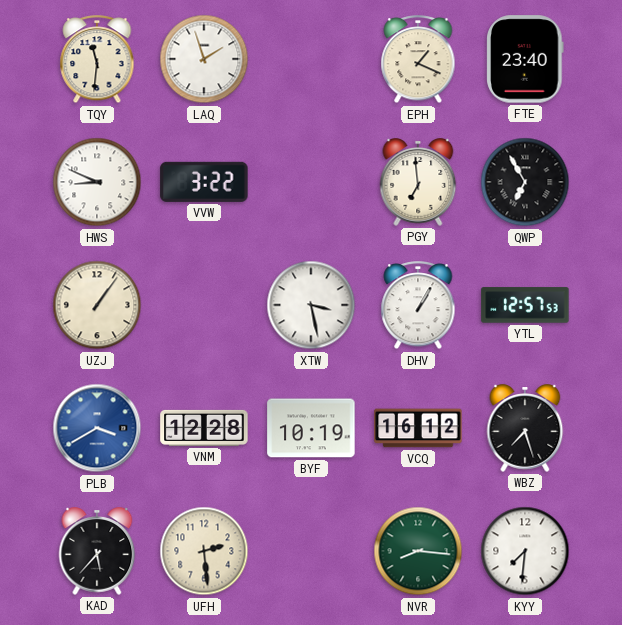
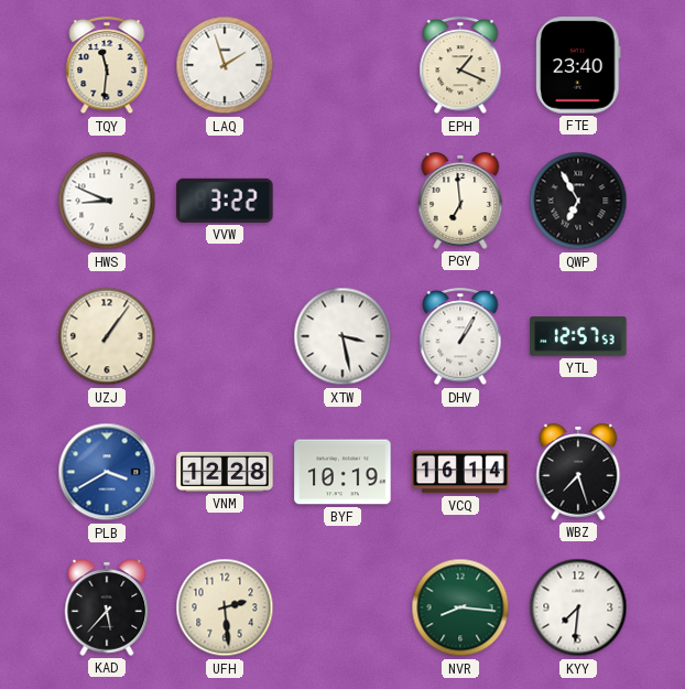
VCQ: 16:12 -> 16:14
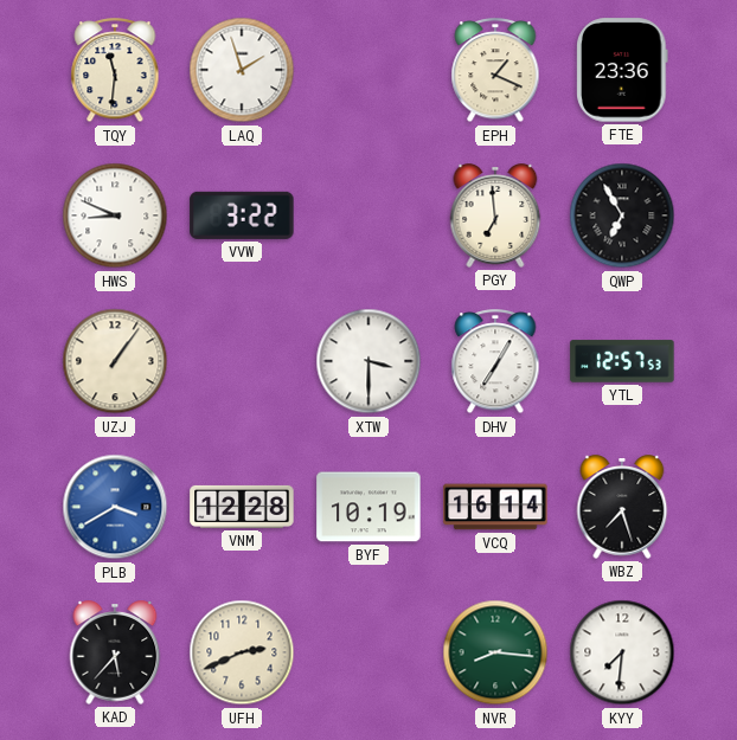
FTE: 23:40 -> 23:36
XTW: 3:28 -> 3:30
DHV: 1:05 -> 7:05
UFH: 2:29 -> 2:41
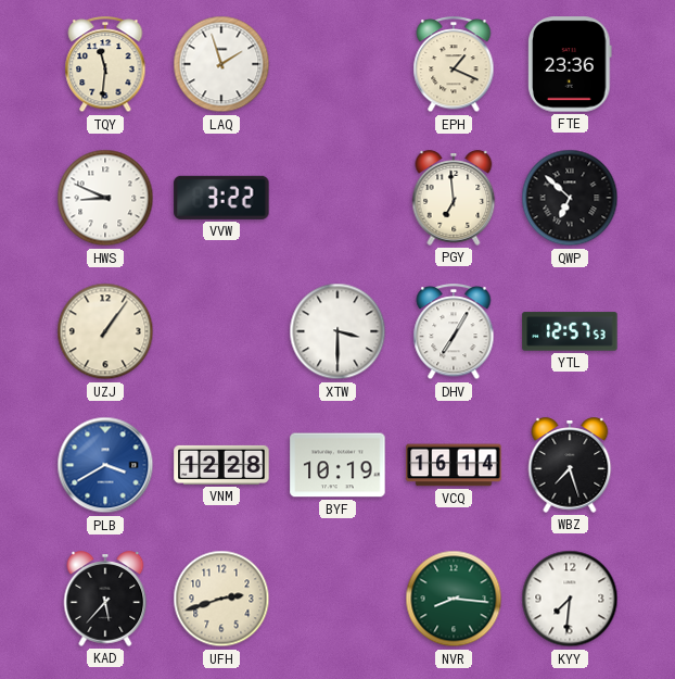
QWP: 6:55 -> 6:52
UFH: 2:41 -> 2:42
